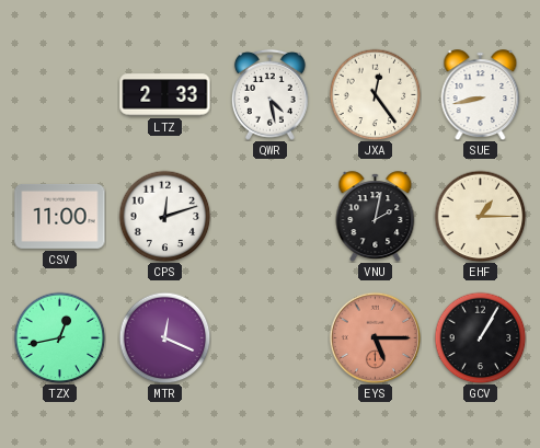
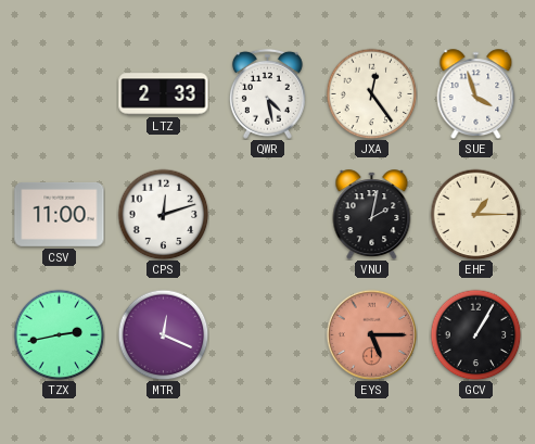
SUE: 8:43 -> 3:57
TZX: 12:43 -> 2:43
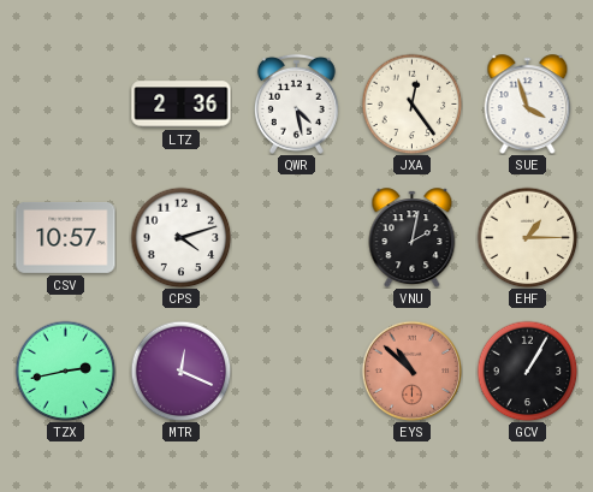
LTZ: 2:33 -> 2:36
CSV: 11:00 -> 10:57
CPS: 12:12 -> 4:12
EYS: 5:15 -> 10:52
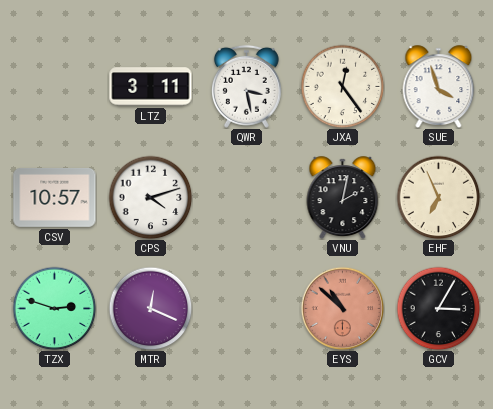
LTZ: 2:36 -> 3:11
QWR: 4:28 -> 3:28
EHF: 1:15 -> 6:56
TZX: 2:43 -> 2:48
GCV: 1:05 -> 3:05
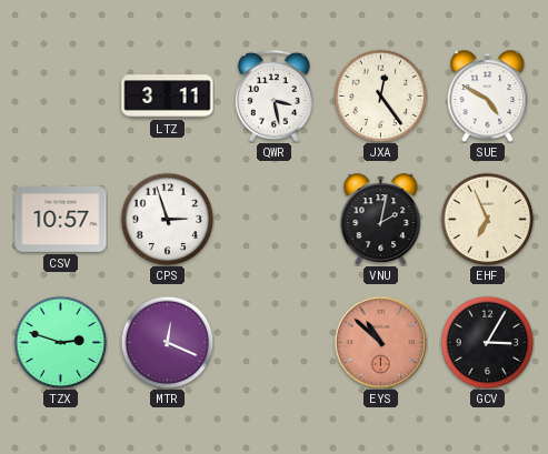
SUE: 3:57 -> 4:50
CPS: 4:12 -> 2:57
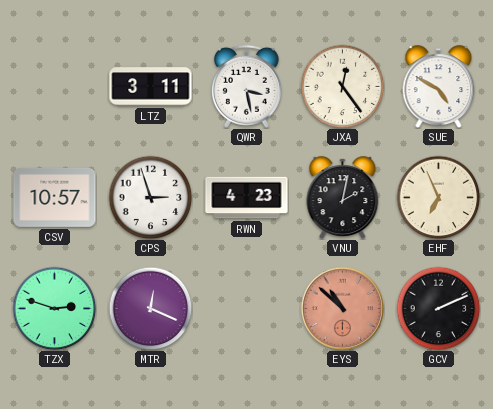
RWN: none -> 4:23
GCV: 3:05 -> 2:11
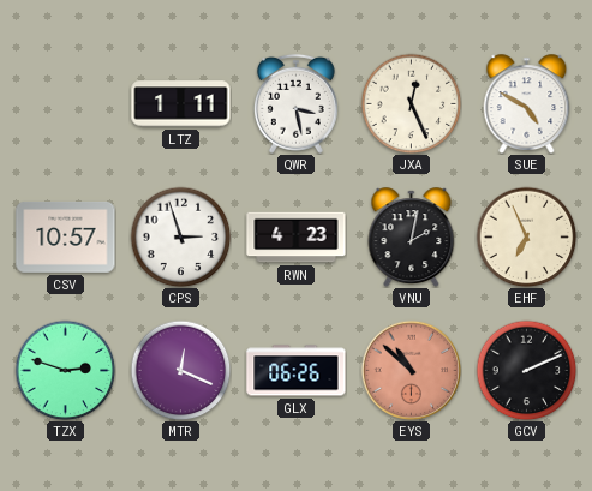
LTZ: 3:11 -> 1:11
JXA: 12:24 -> 12:26
GLX: none -> 06:26
